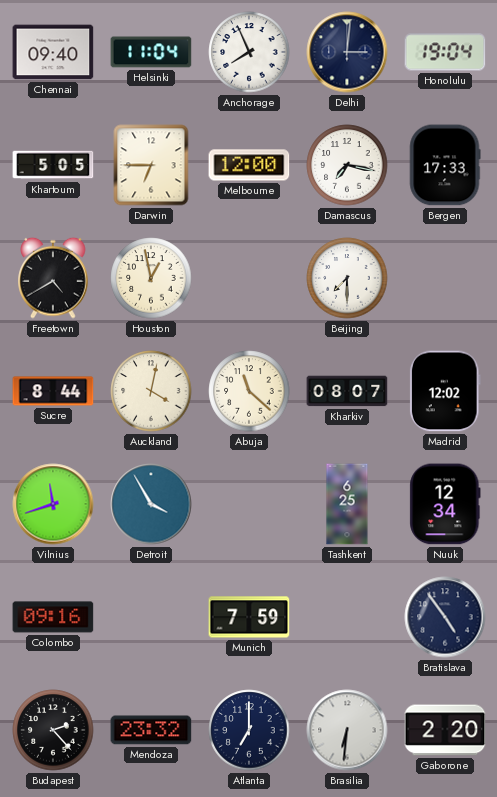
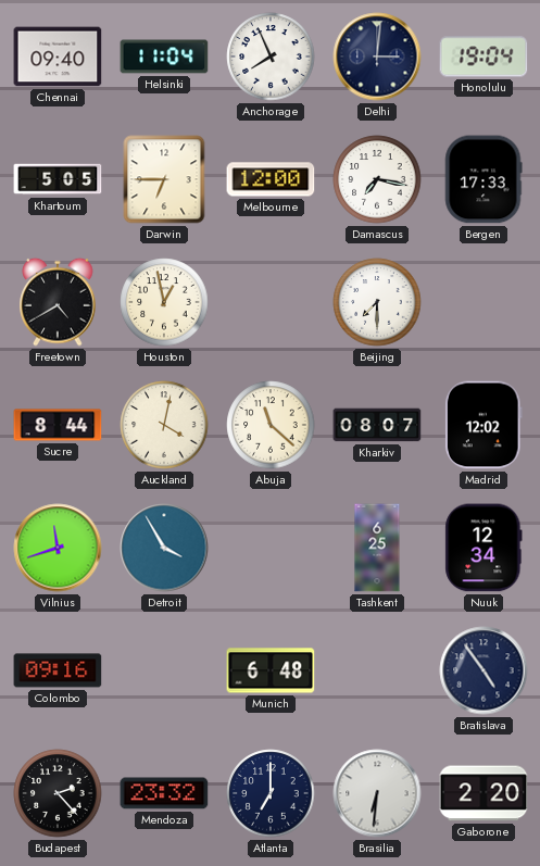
Munich: 7:59 -> 6:48
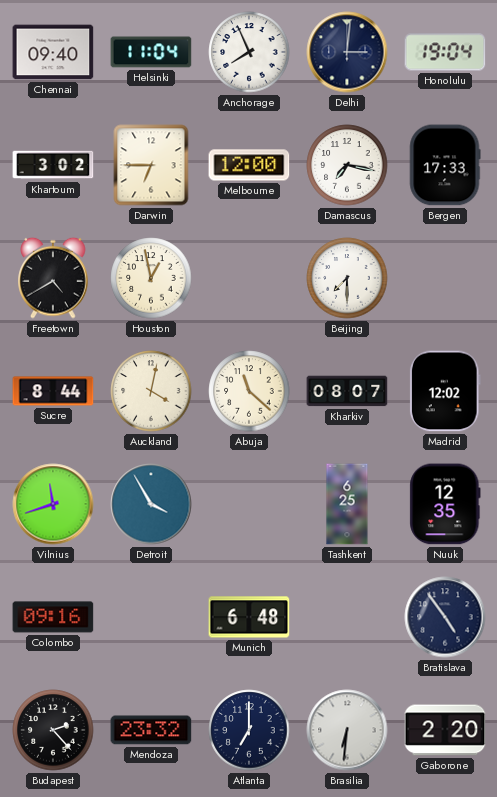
Khartoum: 5:05 -> 3:02
Nuuk: 12:34 -> 12:35
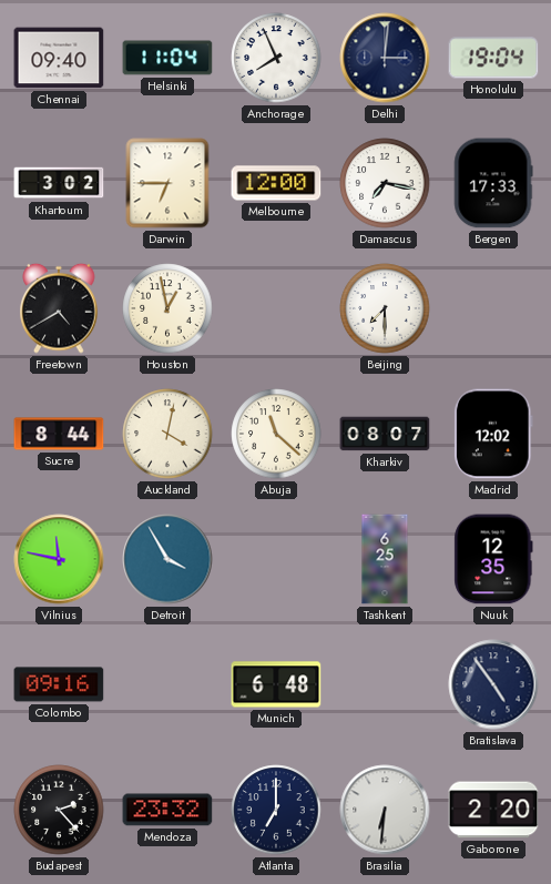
Vilnius: 11:42 -> 11:47
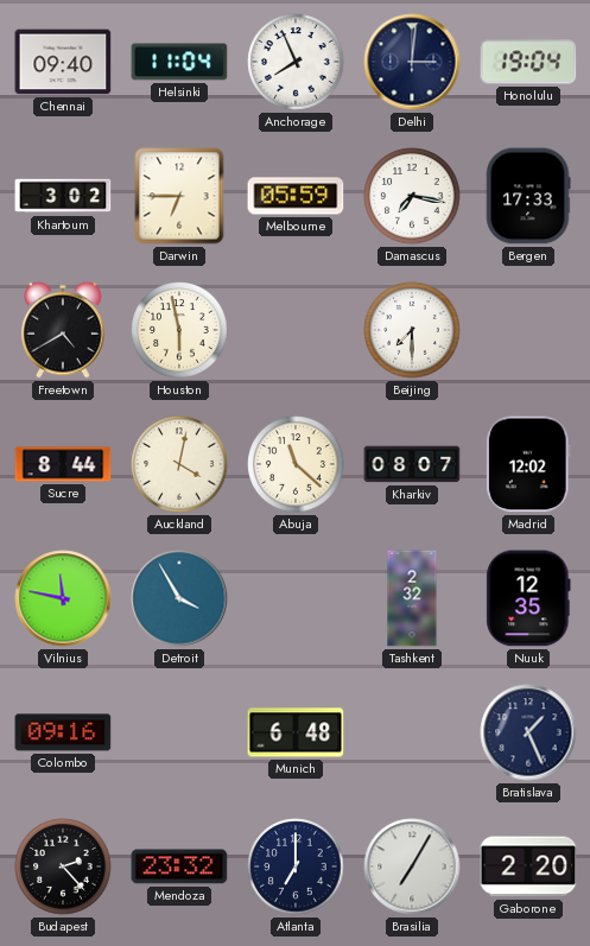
Melbourne: 12:00 -> 05:59
Houston: 12:58 -> 5:58
Tashkent: 6:25 -> 2:32
Bratislava: 4:54 -> 1:26
Brasilia: 6:31 -> 7:05
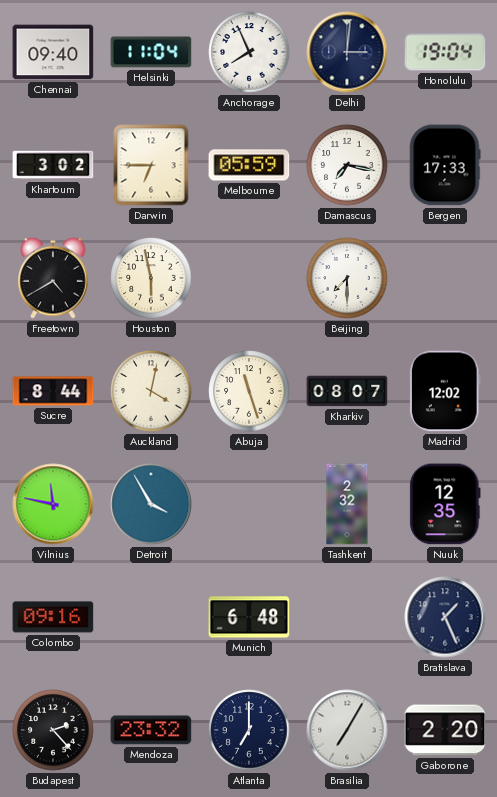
Abuja: 11:22 -> 11:27
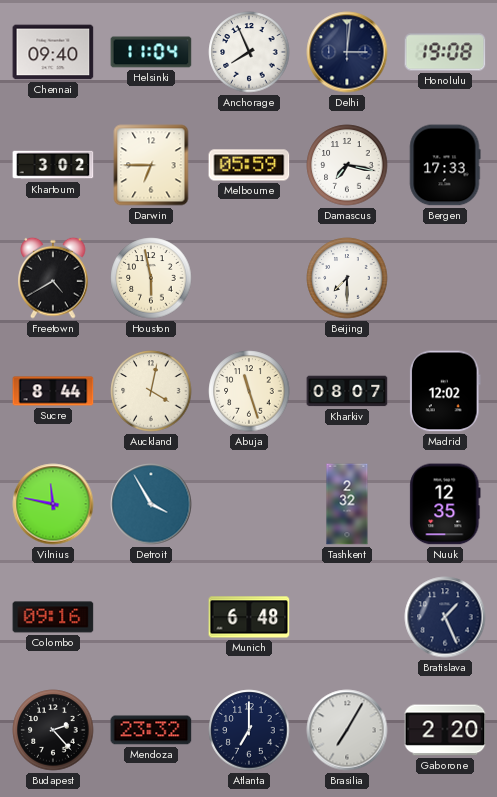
Honolulu: 19:04 -> 19:08
